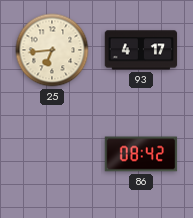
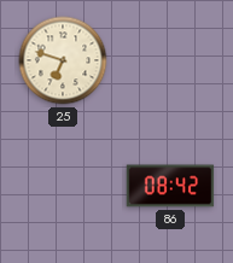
25: 6:44 -> 6:48
93: 4:17 -> none
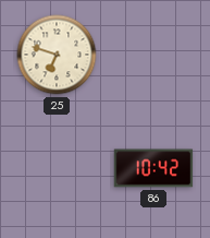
86: 08:42 -> 10:42
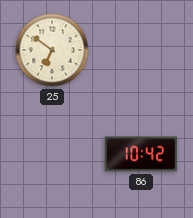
25: 6:48 -> 6:51
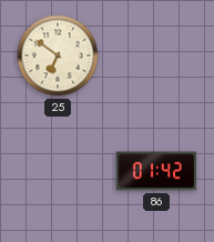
86: 10:42 -> 01:42
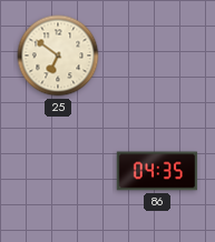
86: 01:42 -> 04:35
